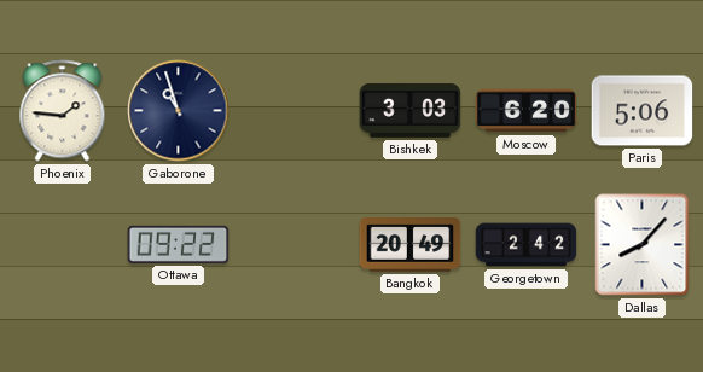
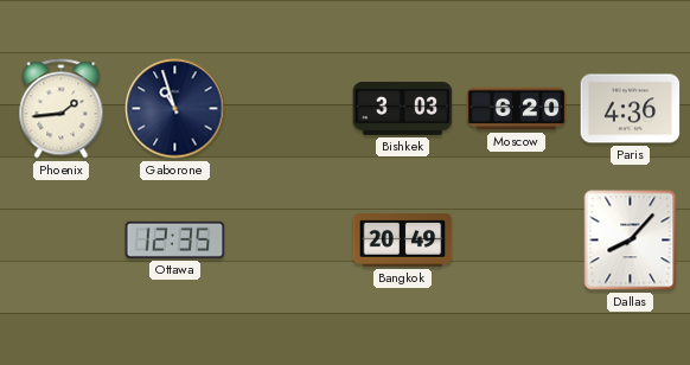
Phoenix: 1:46 -> 1:44
Paris: 5:06 -> 4:36
Ottawa: 09:22 -> 12:35
Georgetown: 2:42 -> none
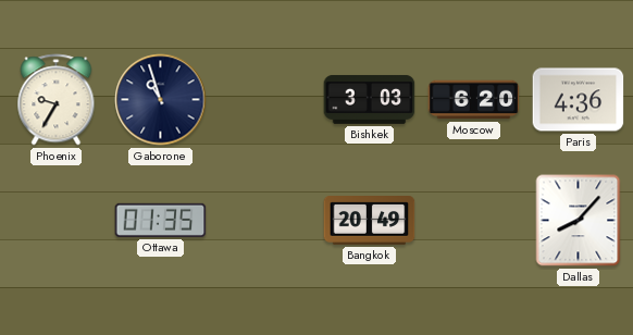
Phoenix: 1:44 -> 9:35
Ottawa: 12:35 -> 01:35
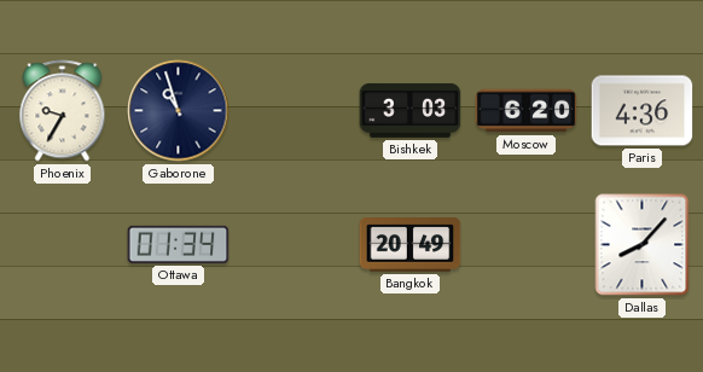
Ottawa: 01:35 -> 01:34
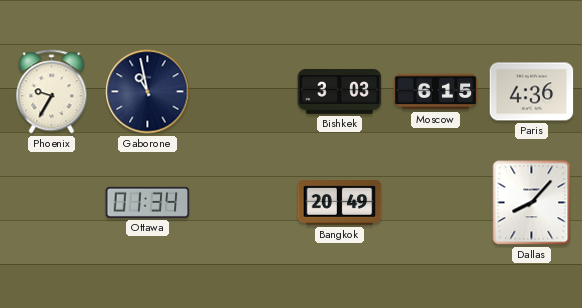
Gaborone: 10:57 -> 10:58
Moscow: 6:20 -> 6:15
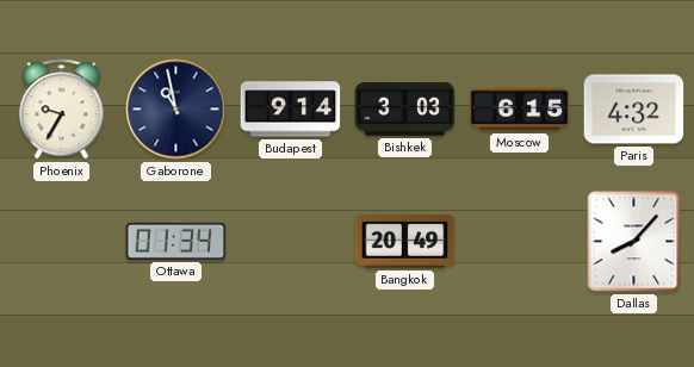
Budapest: none -> 9:14
Paris: 4:36 -> 4:32
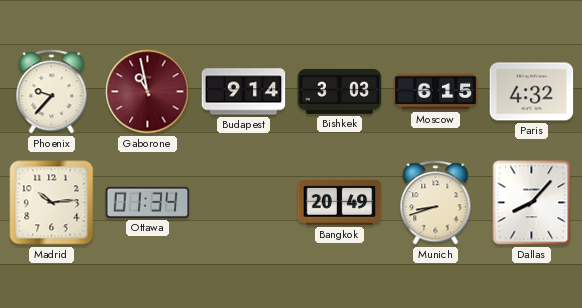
Phoenix: 9:35 -> 9:37
Gaborone dial: navy -> burgundy
Madrid: none -> 10:14
Munich: none -> 8:42
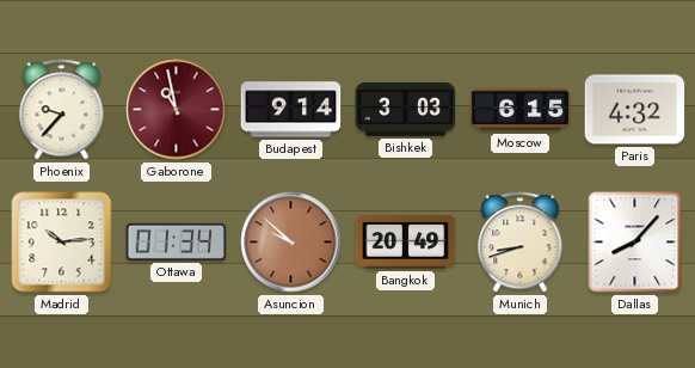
Asuncion: none -> 9:52
